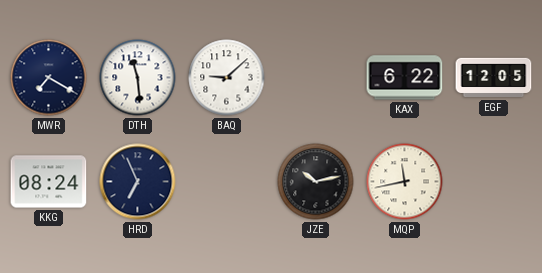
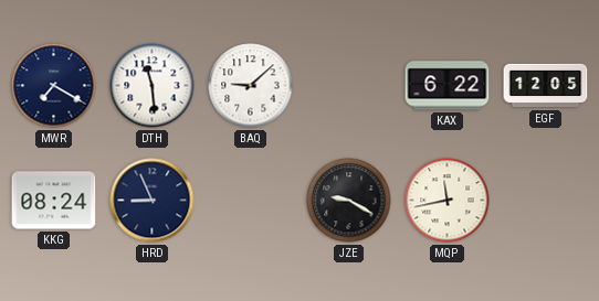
HRD: 6:56 -> 8:56
JZE: 10:13 -> 9:20
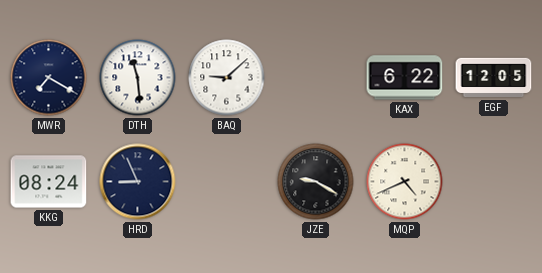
MQP: 11:43 -> 4:41
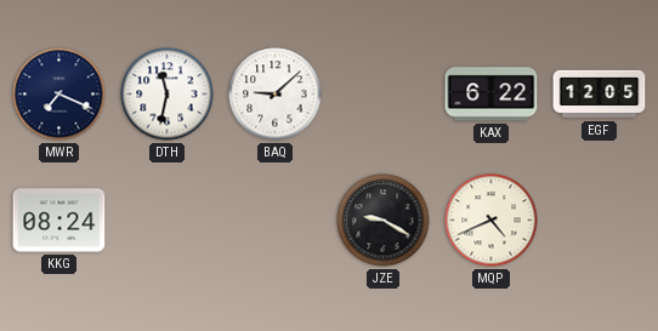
MWR: 7:20 -> 7:19
DTH: 11:29 -> 11:32
HRD: 8:56 -> none
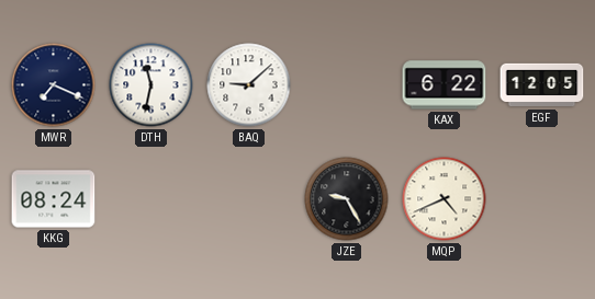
JZE: 9:20 -> 9:25
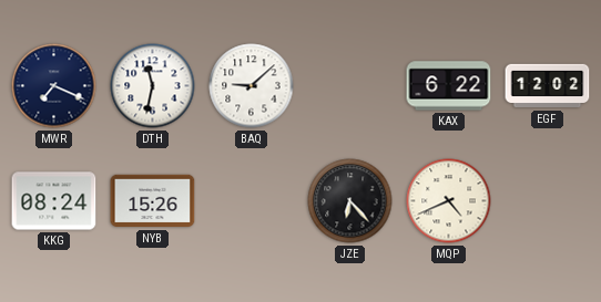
EGF: 12:05 -> 12:02
NYB: none -> 15:26
JZE: 9:25 -> 6:23
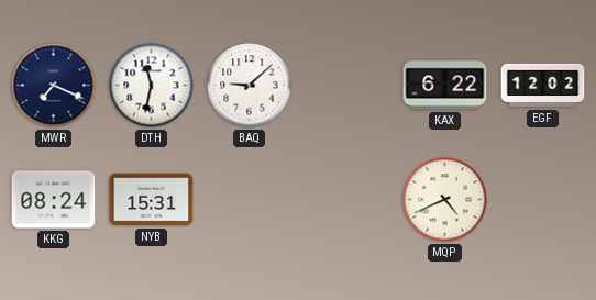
NYB: 15:26 -> 15:31
JZE: 6:23 -> none
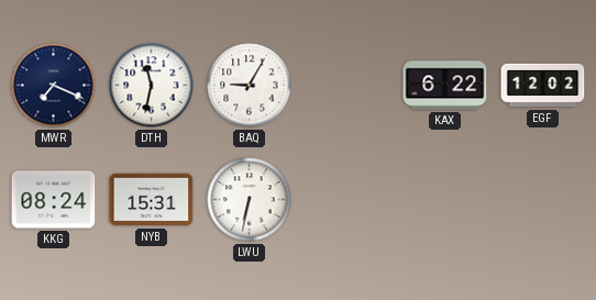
BAQ: 9:08 -> 9:05
LWU: none -> 6:32
MQP: 4:41 -> none
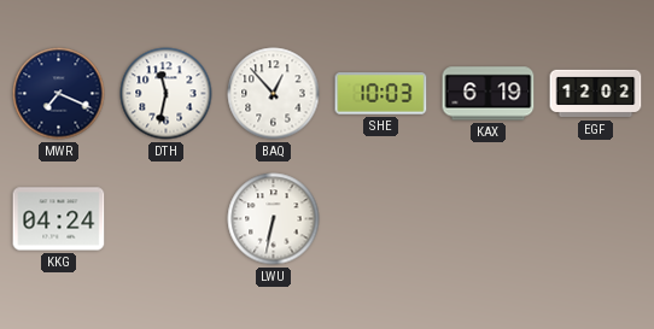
BAQ: 9:05 -> 12:53
SHE: none -> 10:03
KAX: 6:22 -> 6:19
KKG: 08:24 -> 04:24
NYB: 15:31 -> none
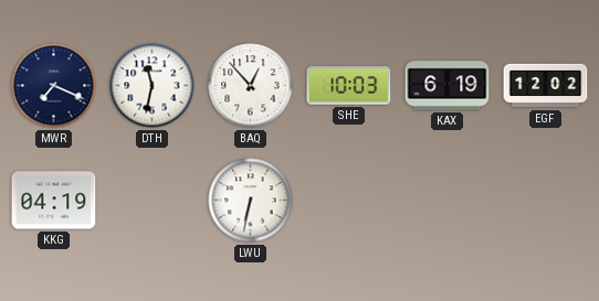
KKG: 04:24 -> 04:19
